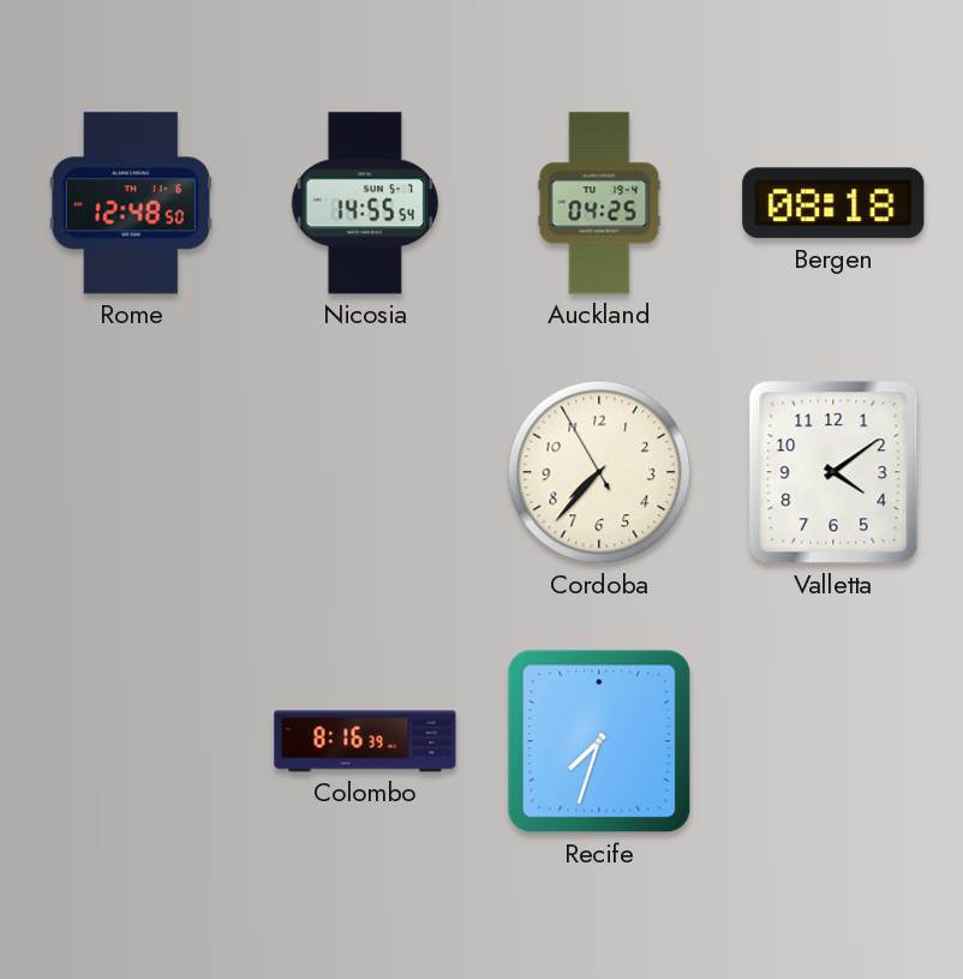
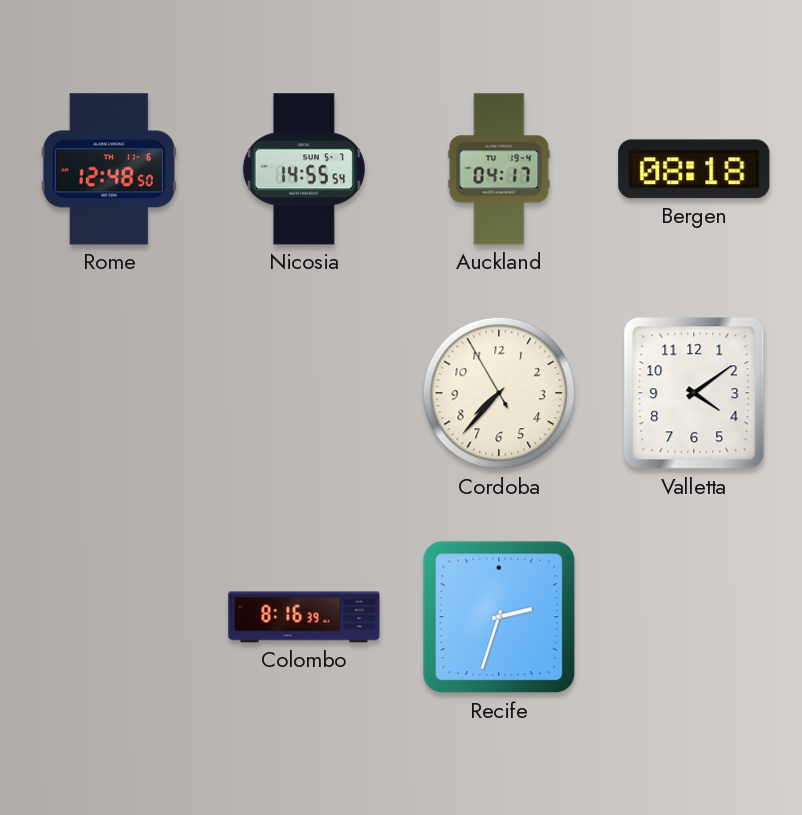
Auckland: 04:25 -> 04:17
Recife: 7:33 -> 2:33
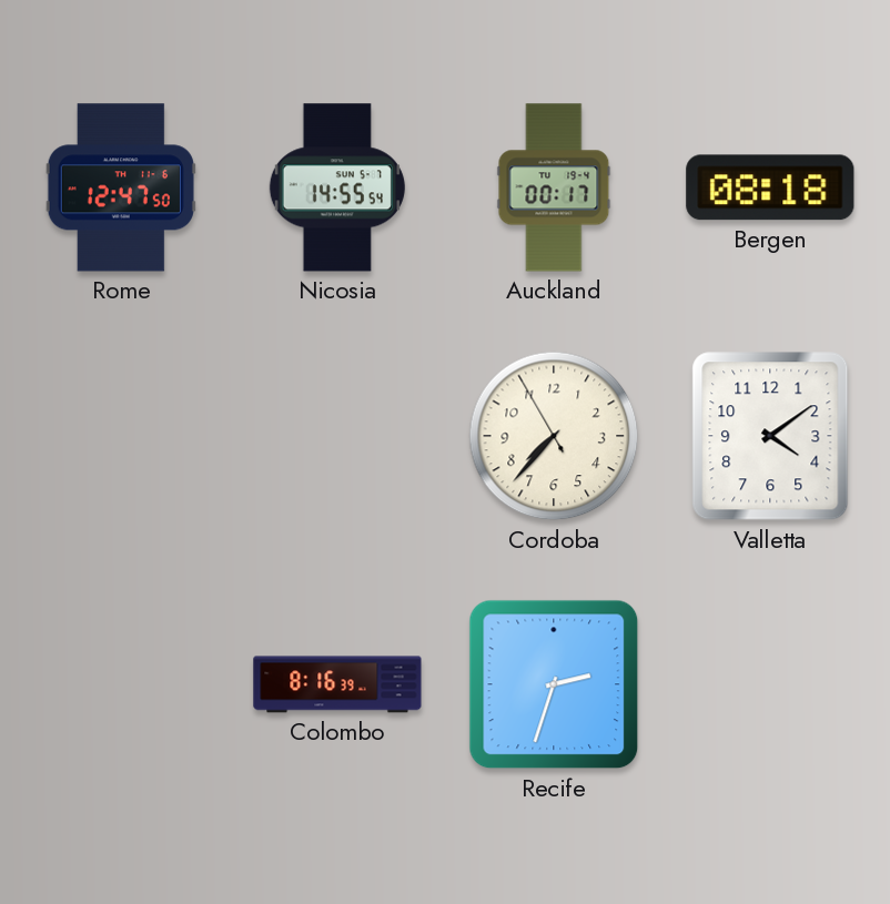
Rome: 12:48 -> 12:47
Auckland: 04:17 -> 00:17
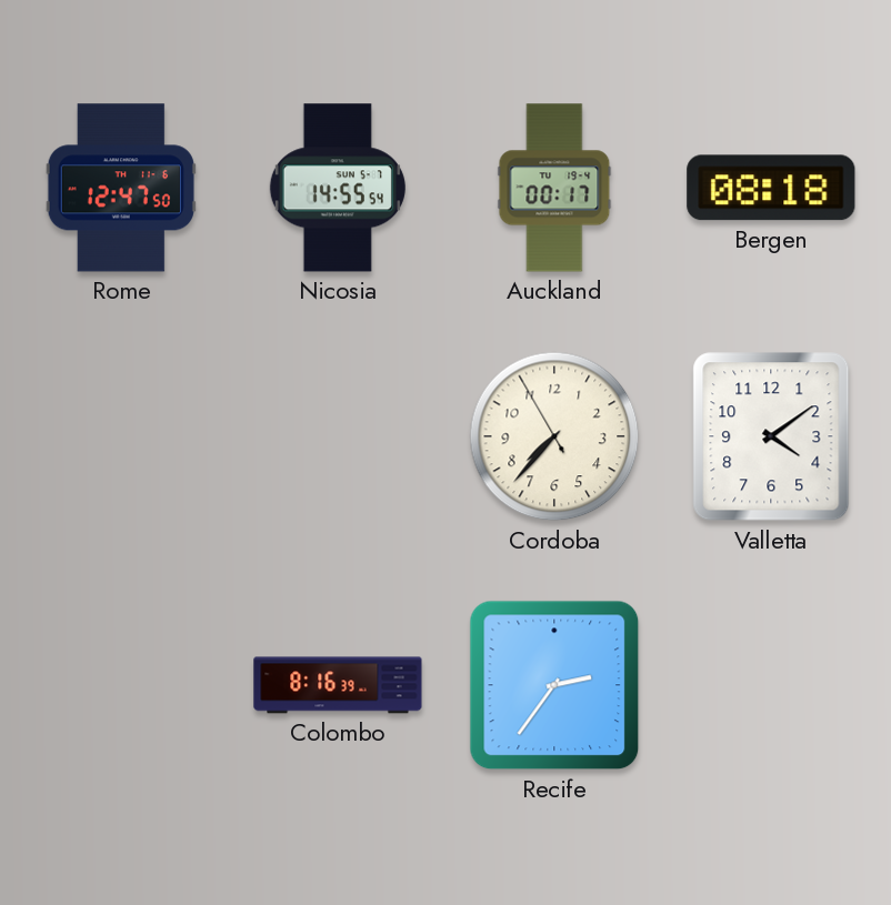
Recife: 2:33 -> 2:36
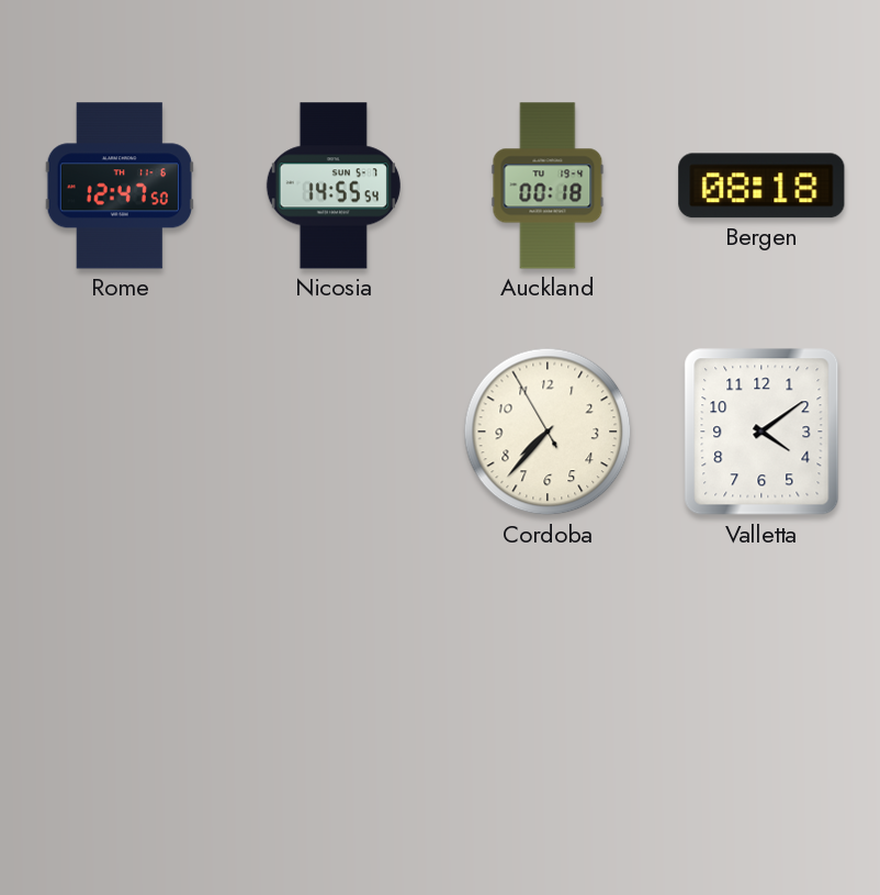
Auckland: 00:17 -> 00:18
Colombo: 8:16 -> none
Recife: 2:36 -> none
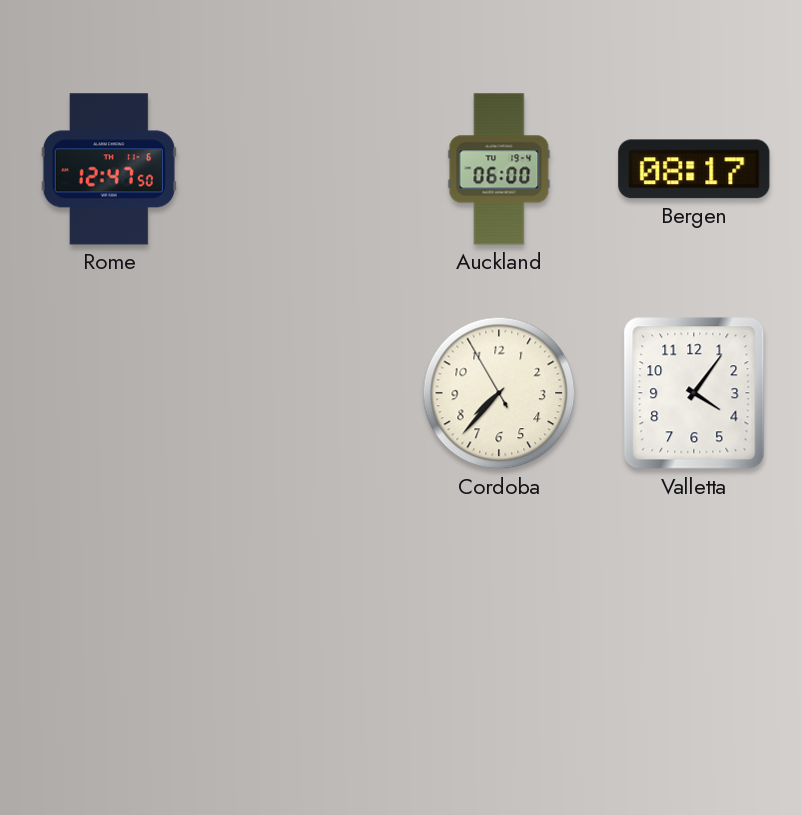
Nicosia: 14:55 -> none
Auckland: 00:18 -> 06:00
Bergen: 08:18 -> 08:17
Valletta: 4:09 -> 4:06
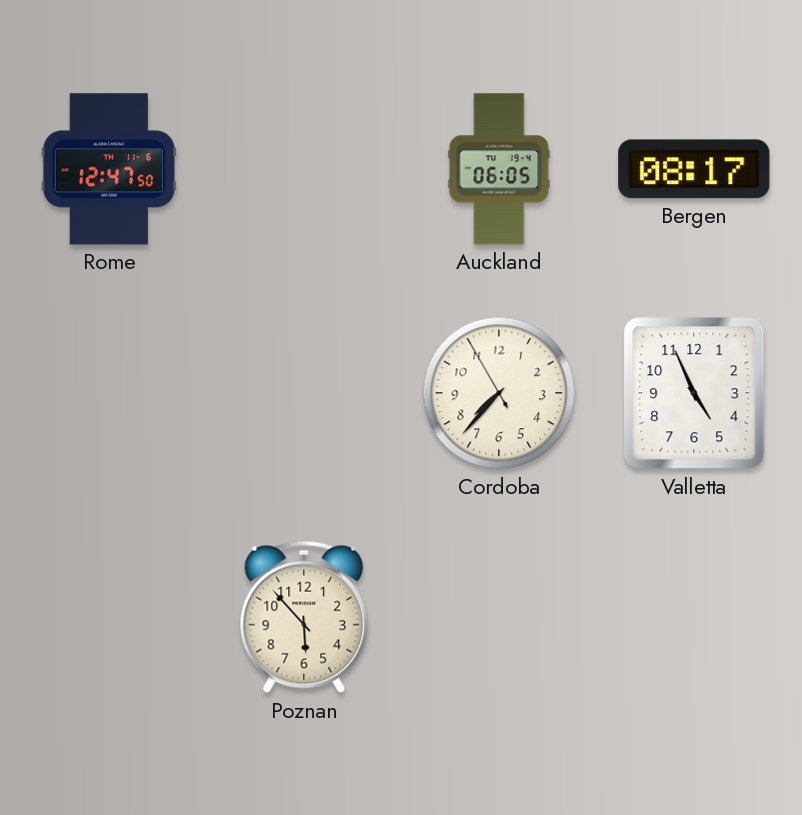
Auckland: 06:00 -> 06:05
Valletta: 4:06 -> 4:56
Poznan: none -> 5:53
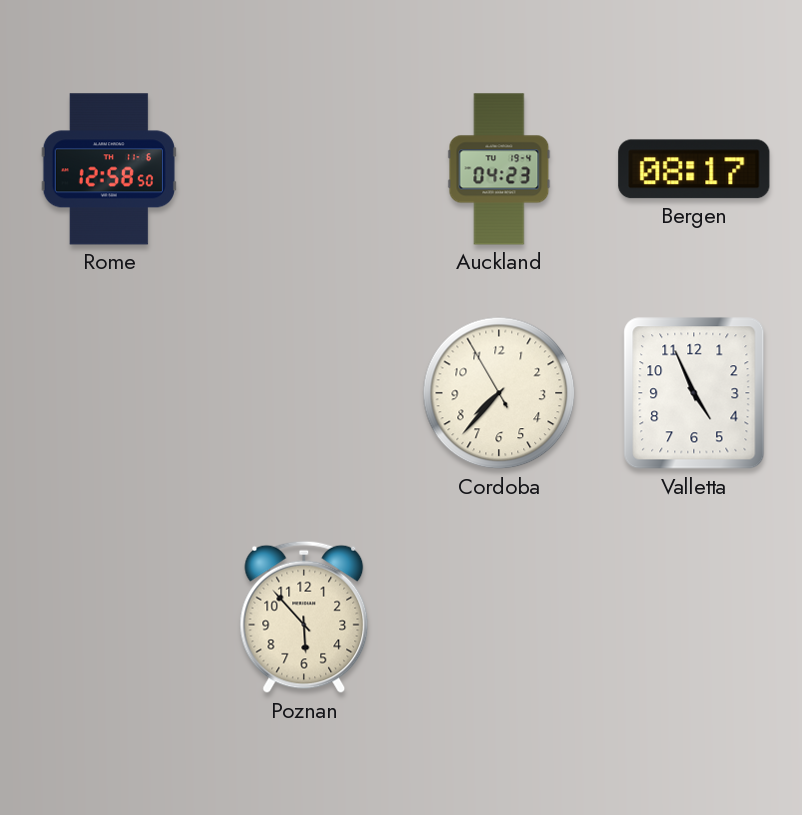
Rome: 12:47 -> 12:58
Auckland: 06:05 -> 04:23
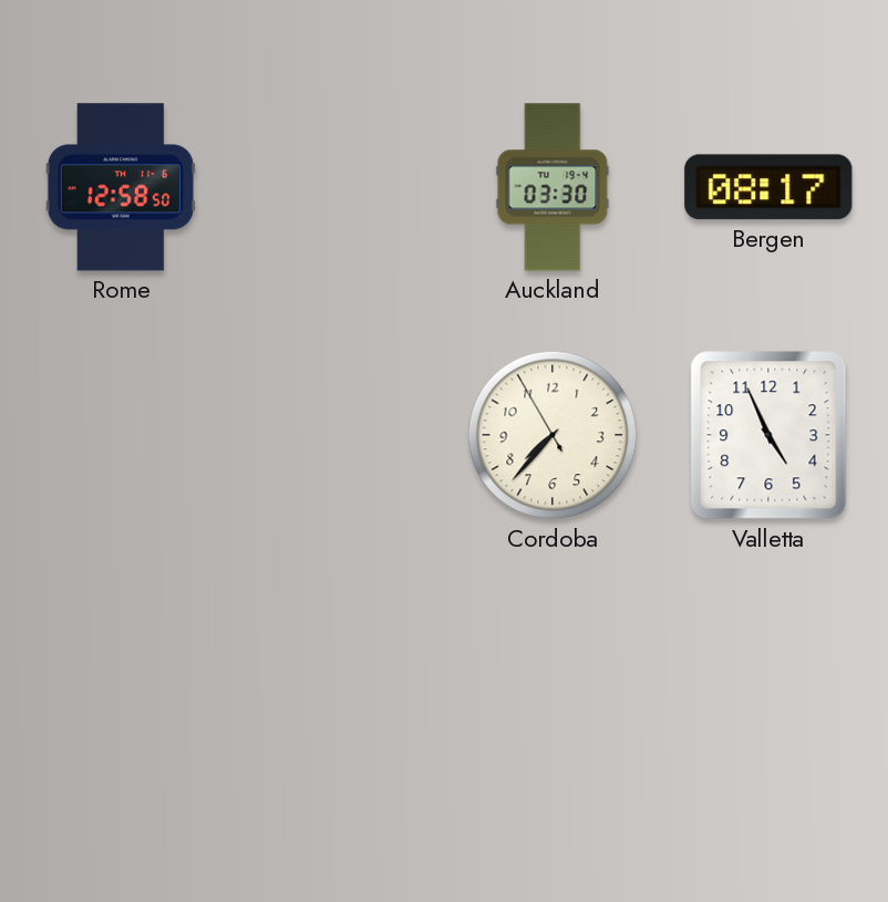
Auckland: 04:23 -> 03:30
Poznan: 5:53 -> none
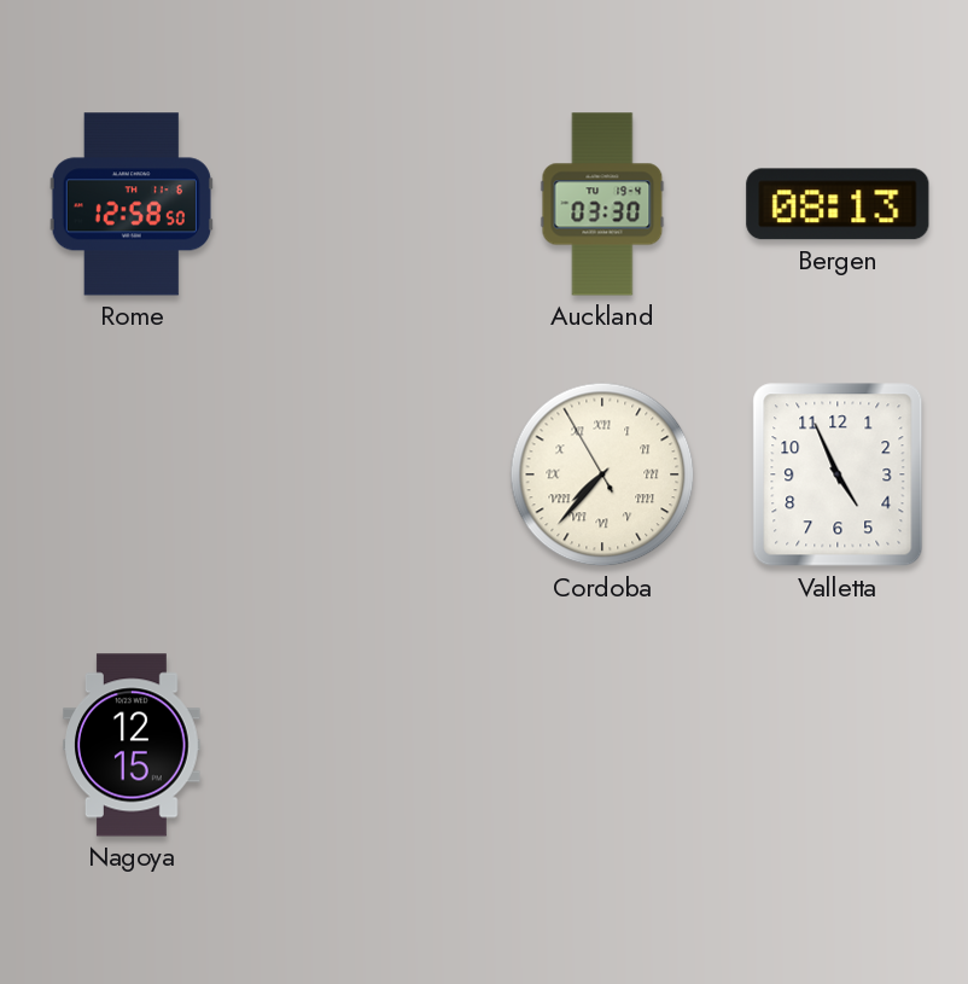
Bergen: 08:17 -> 08:13
Cordoba numerals: Arabic -> Roman
Nagoya: none -> 12:15
